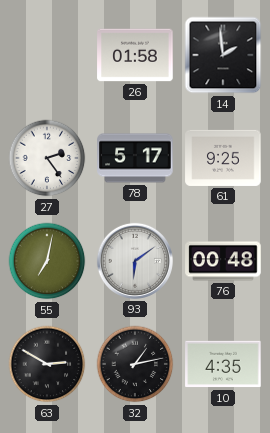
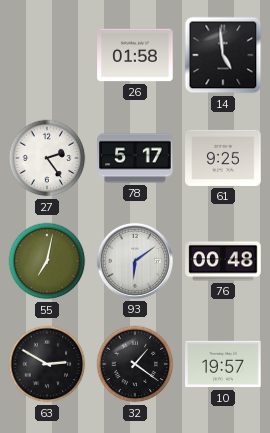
14: 1:59 -> 4:59
32: 1:13 -> 1:21
10: 4:35 -> 19:57
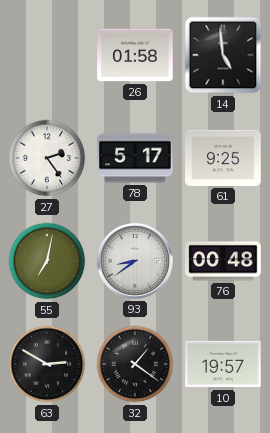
93: 6:09 -> 8:39
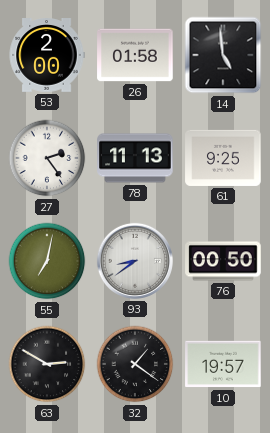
53: none -> 2:00
78: 5:17 -> 11:13
76: 00:48 -> 00:50
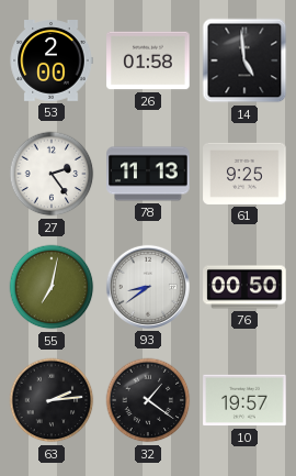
63: 2:50 -> 2:14
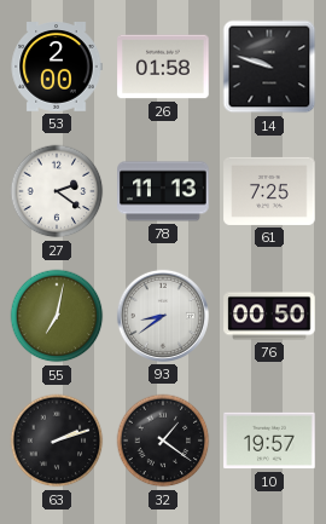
14: 4:59 -> 9:48
27: 2:24 -> 2:21
61: 9:25 -> 7:25
63: 2:14 -> 2:12
